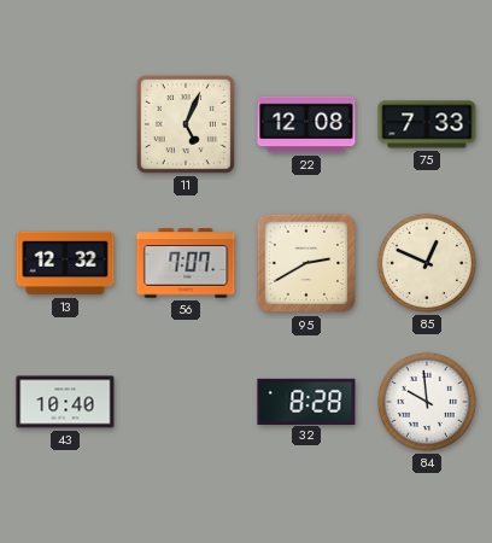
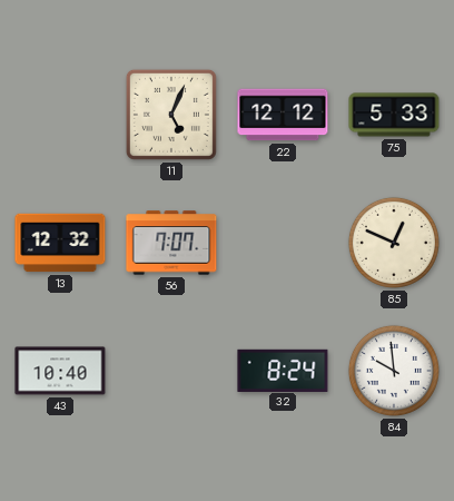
22: 12:08 -> 12:12
75: 7:33 -> 5:33
95: 2:40 -> none
32: 8:28 -> 8:24
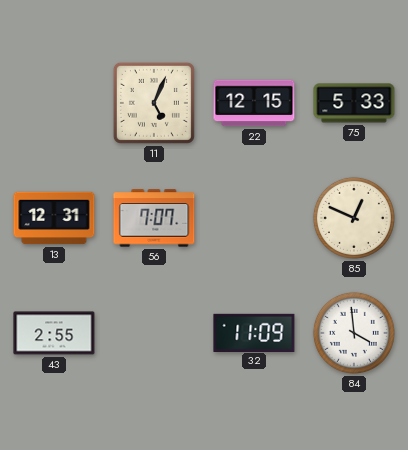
22: 12:12 -> 12:15
13: 12:32 -> 12:31
43: 10:40 -> 2:55
32: 8:24 -> 11:09
84: 9:59 -> 3:59
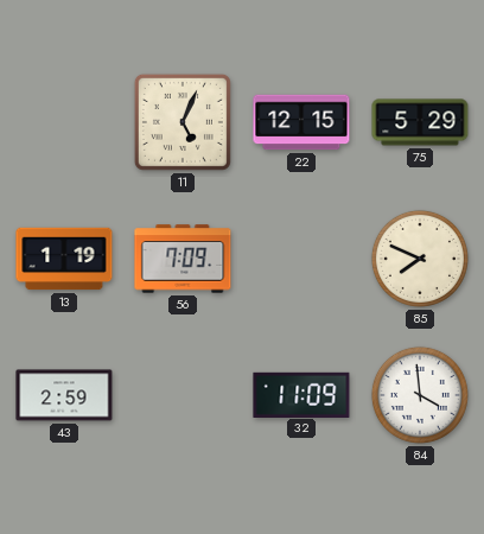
75: 5:33 -> 5:29
13: 12:31 -> 1:19
56: 7:07 -> 7:09
85: 12:49 -> 7:49
43: 2:55 -> 2:59
